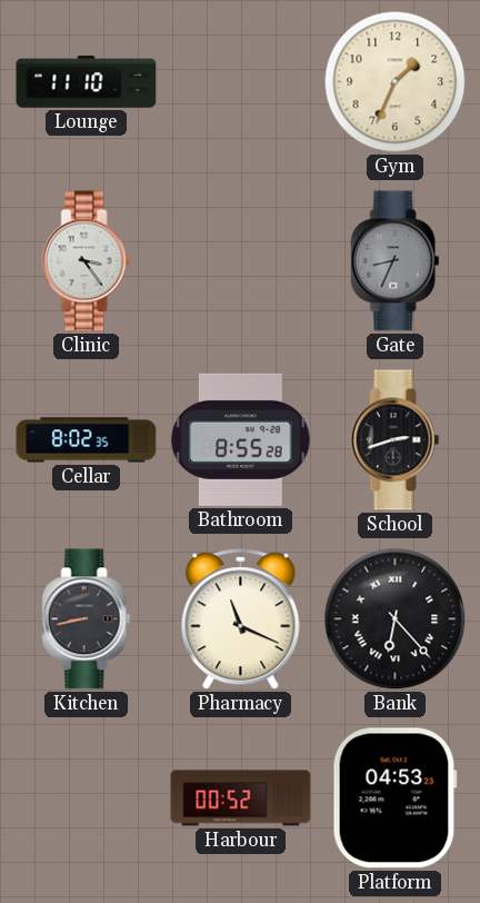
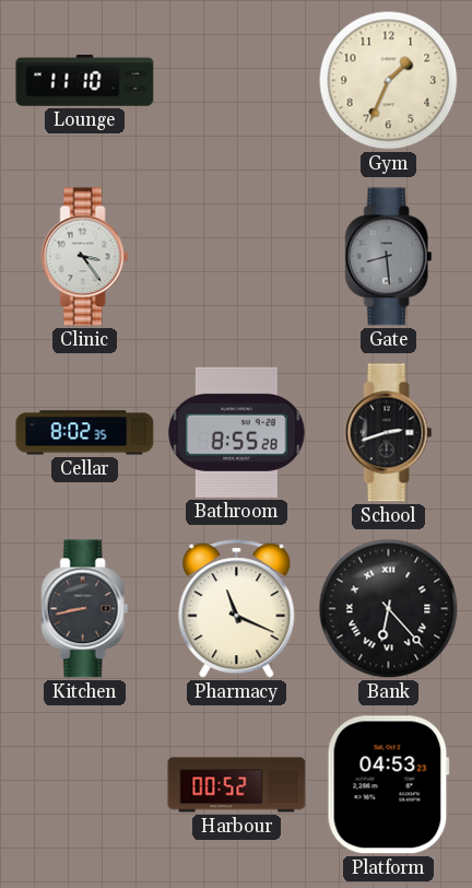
Gate: 8:34 -> 8:29
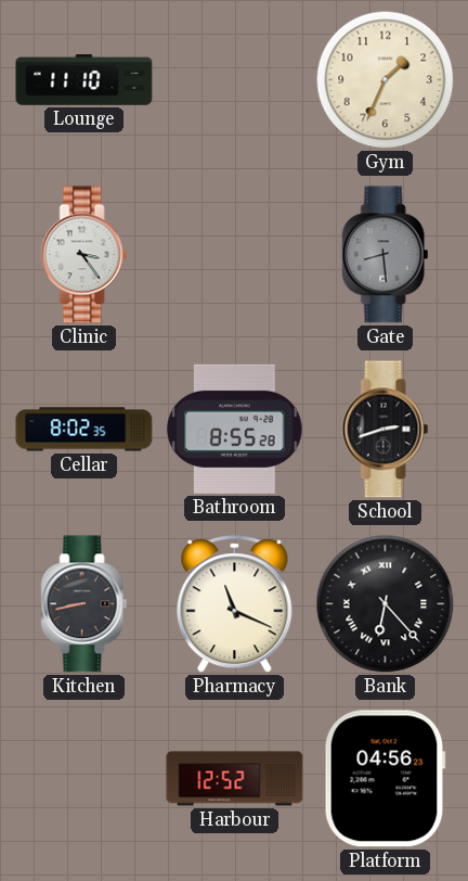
Harbour: 00:52 -> 12:52
Platform: 04:53 -> 04:56
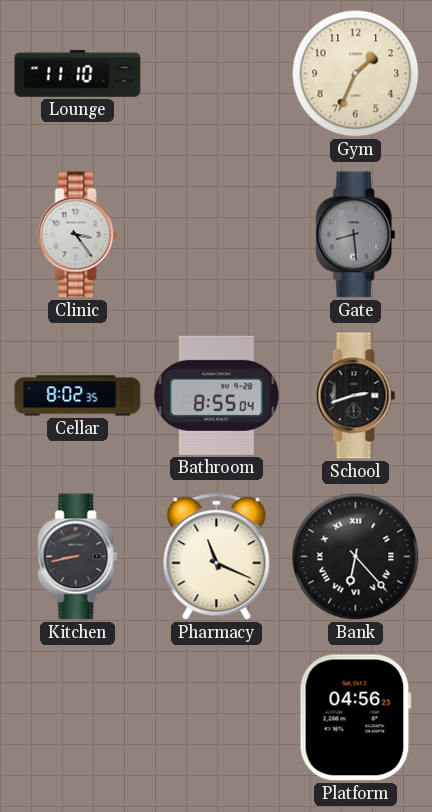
Bathroom: 8:55:28 -> 8:55:04
Harbour: 12:52 -> none
